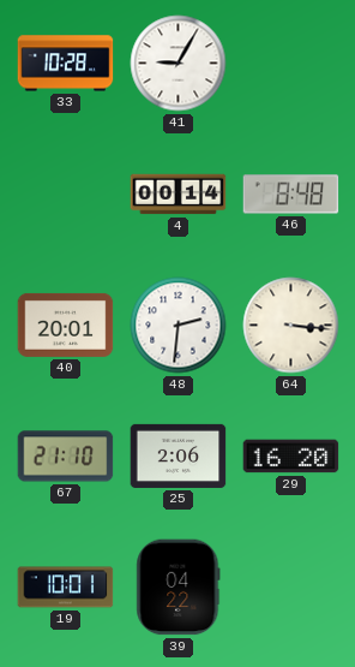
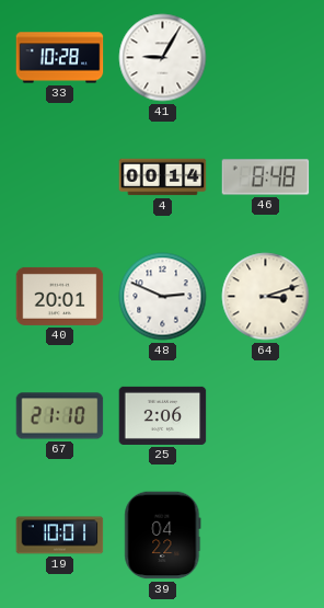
48: 2:31 -> 2:49
64: 3:16 -> 3:12
29: 16:20 -> none
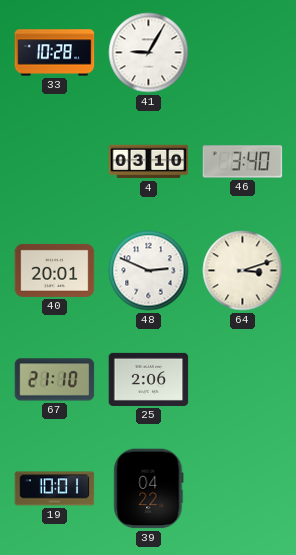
4: 00:14 -> 03:10
46: 8:48 -> 3:40
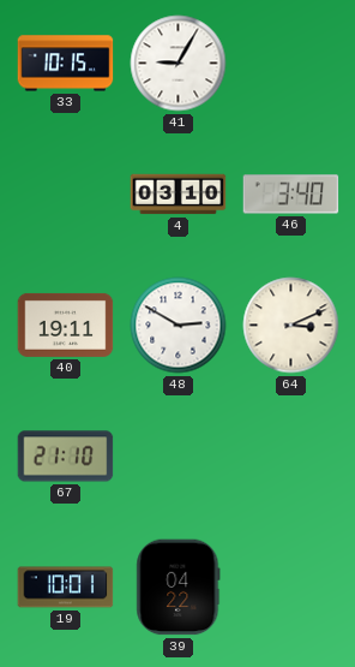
33: 10:28 -> 10:15
40: 20:01 -> 19:11
48: 2:49 -> 2:50
64: 3:12 -> 3:11
25: 2:06 -> none
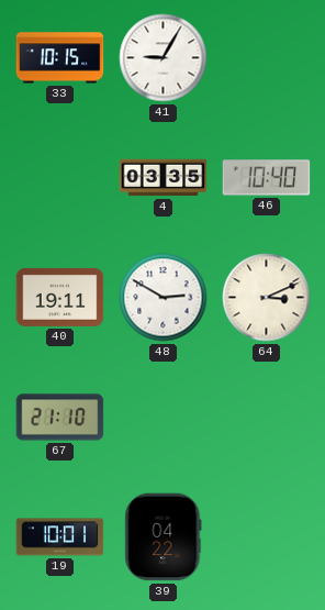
4: 03:10 -> 03:35
46: 3:40 -> 10:40
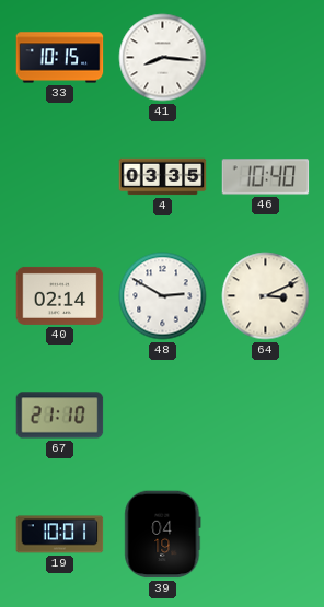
41: 9:05 -> 8:16
40: 19:11 -> 02:14
39: 04:22 -> 04:19
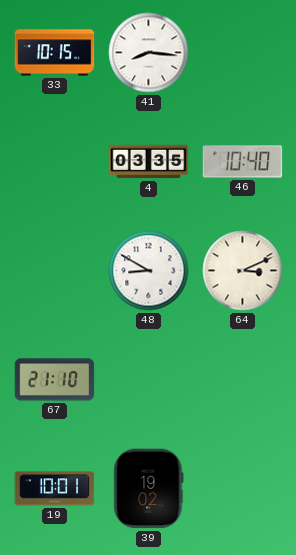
40: 02:14 -> none
48: 2:50 -> 8:50
39: 04:19 -> 19:02
